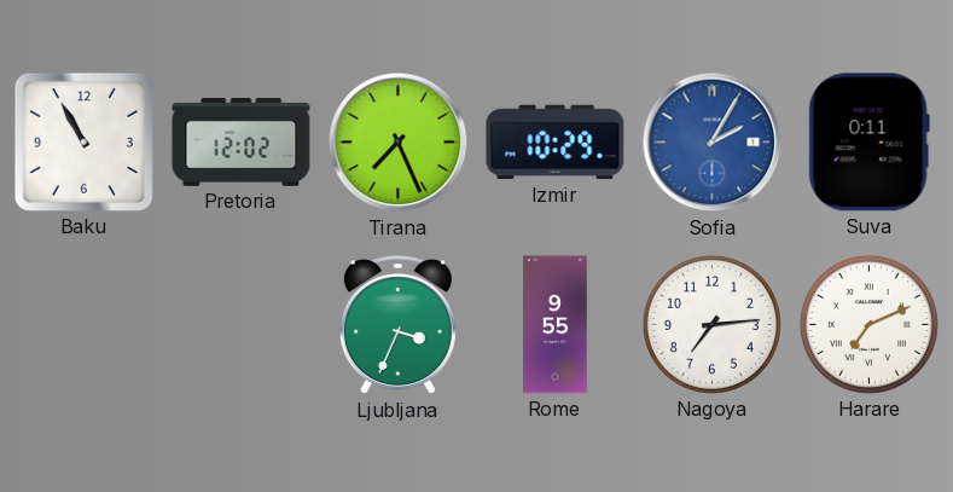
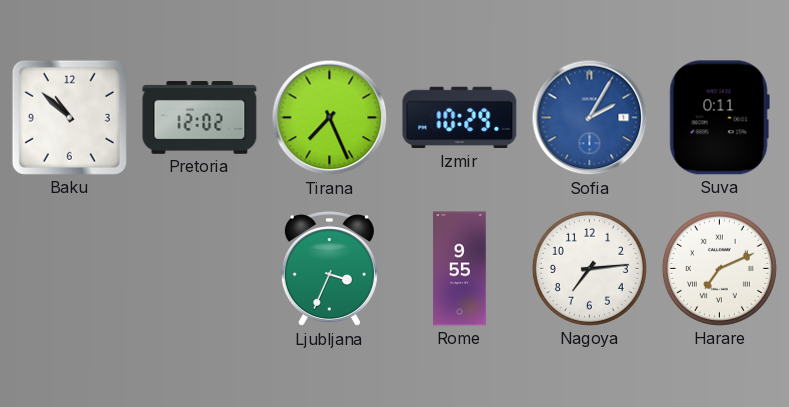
Baku: 10:55 -> 10:52
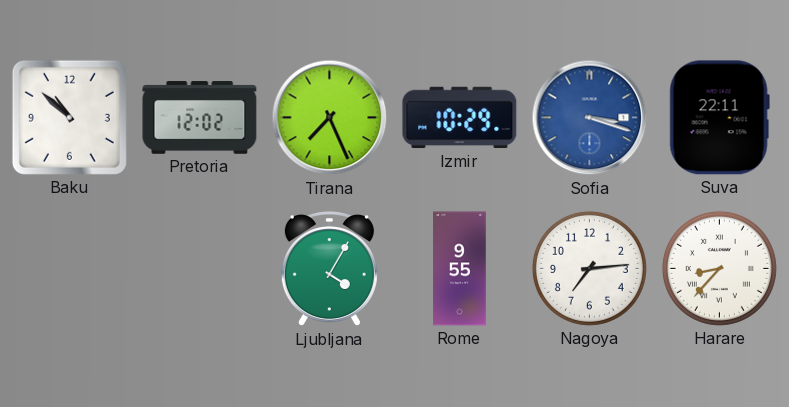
Sofia: 2:05 -> 3:18
Suva: 0:11 -> 22:11
Ljubljana: 3:34 -> 4:05
Harare: 7:11 -> 8:37
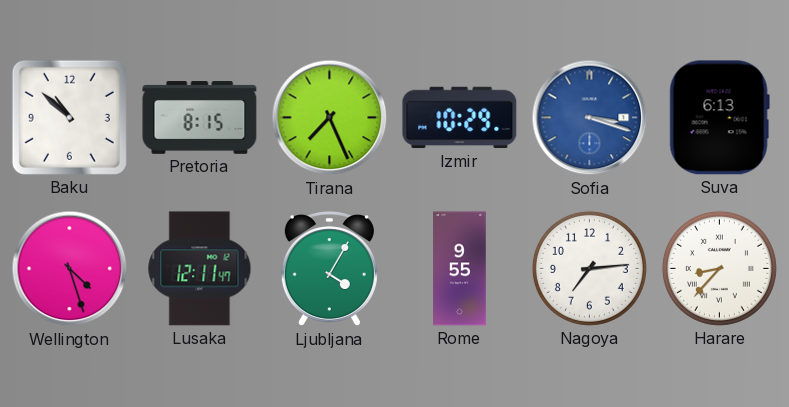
Pretoria: 12:02 -> 8:15
Suva: 22:11 -> 6:13
Wellington: none -> 4:27
Lusaka: none -> 12:11
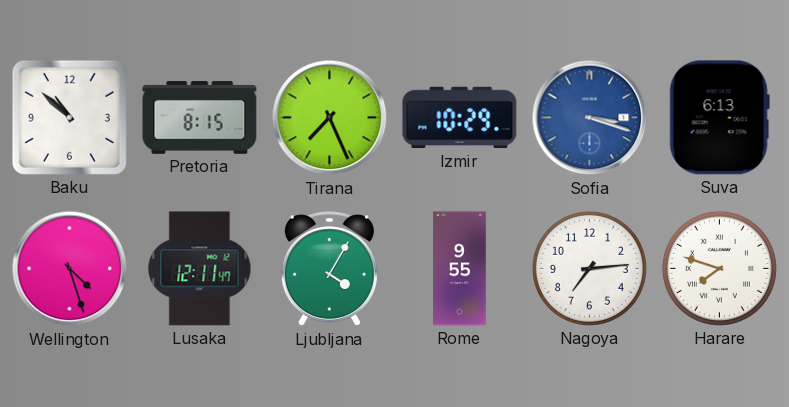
Harare: 8:37 -> 7:48
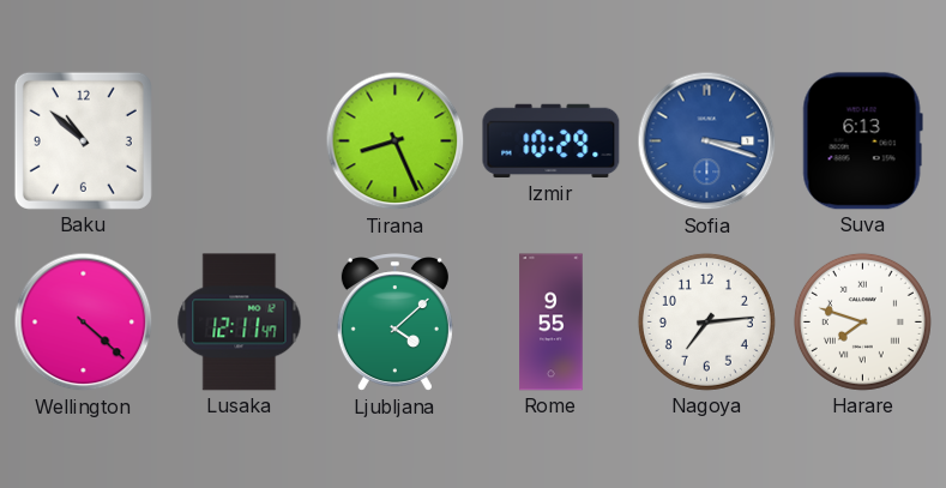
Pretoria: 8:15 -> none
Tirana: 7:26 -> 8:26
Wellington: 4:27 -> 4:22
Ljubljana: 4:05 -> 4:08
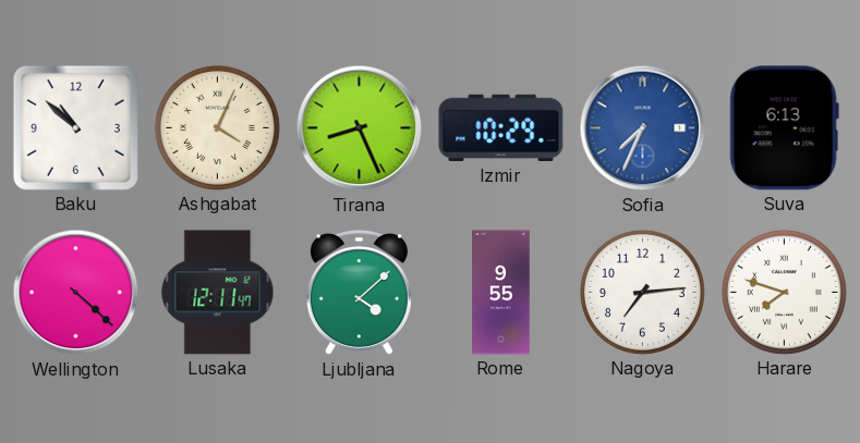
Ashgabat: none -> 4:04
Sofia: 3:18 -> 7:34
